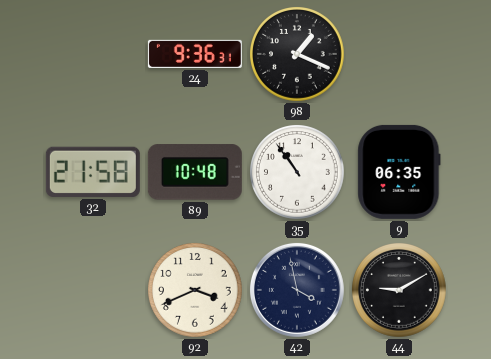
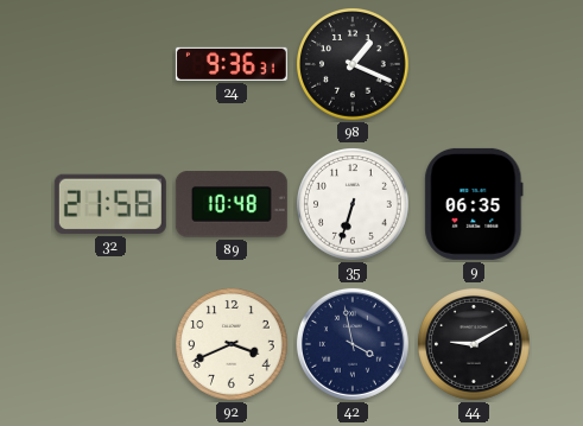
35: 10:54 -> 6:33
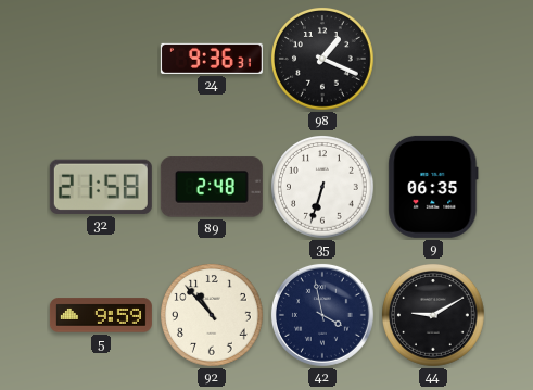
89: 10:48 -> 2:48
5: none -> 9:59
92: 3:41 -> 10:53
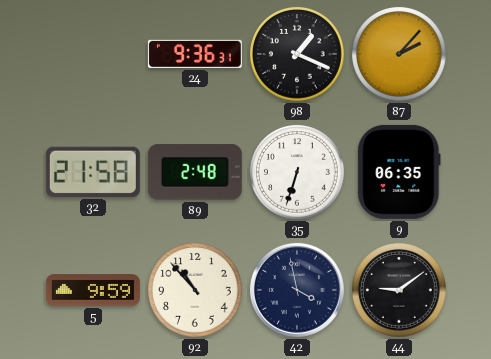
87: none -> 2:07
44: 9:10 -> 9:09
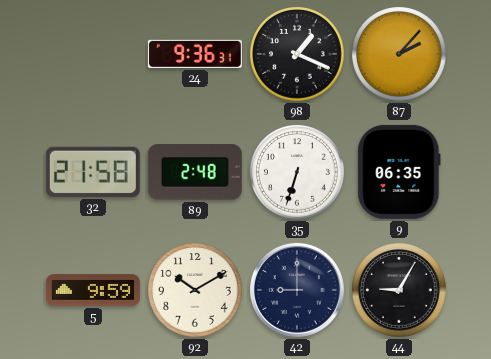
92: 10:53 -> 10:10
42: 3:58 -> 9:00
44: 9:09 -> 9:05
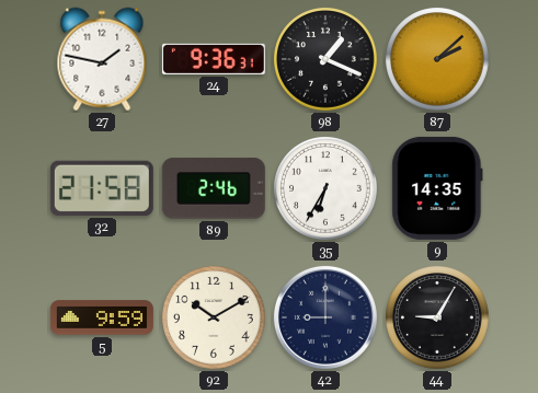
27: none -> 1:47
87: 2:07 -> 2:08
89: 2:48 -> 2:46
35: 6:33 -> 6:35
9: 06:35 -> 14:35
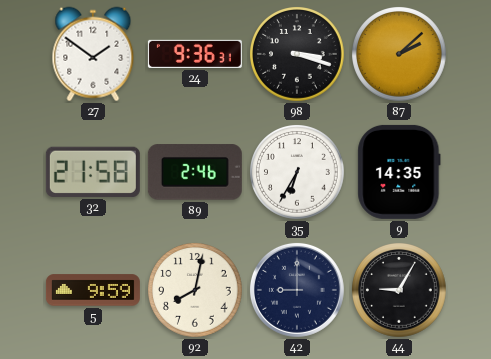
27: 1:47 -> 1:51
98: 1:19 -> 3:18
92: 10:10 -> 8:02
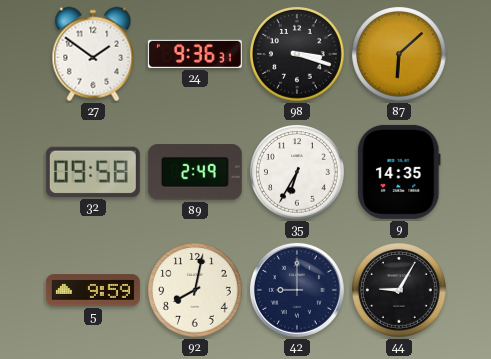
87: 2:08 -> 6:08
32: 21:58 -> 09:58
89: 2:46 -> 2:49
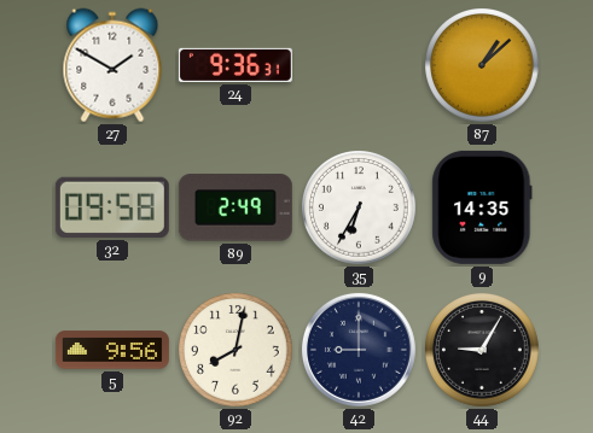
27: 1:51 -> 1:50
98: 3:18 -> none
87: 6:08 -> 1:08
5: 9:59 -> 9:56
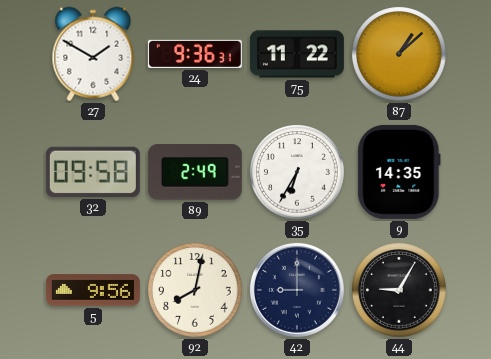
75: none -> 11:22
